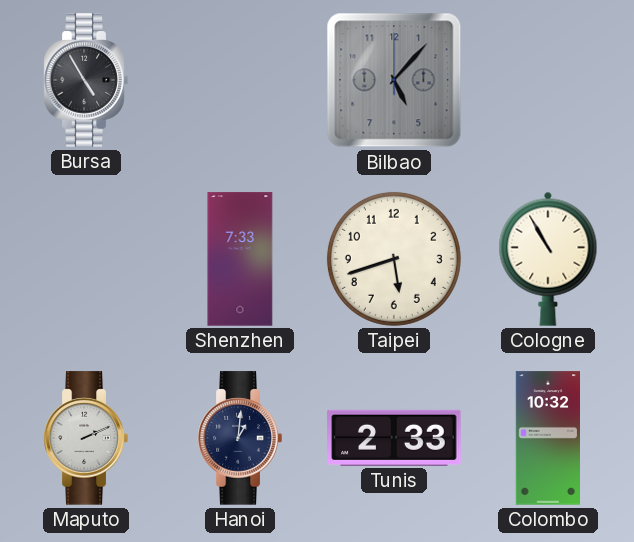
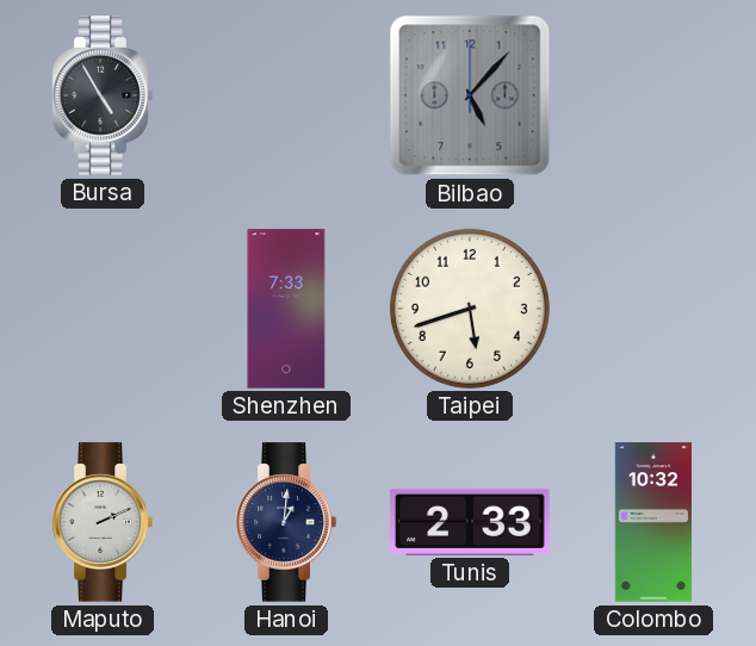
Cologne: 10:55 -> none
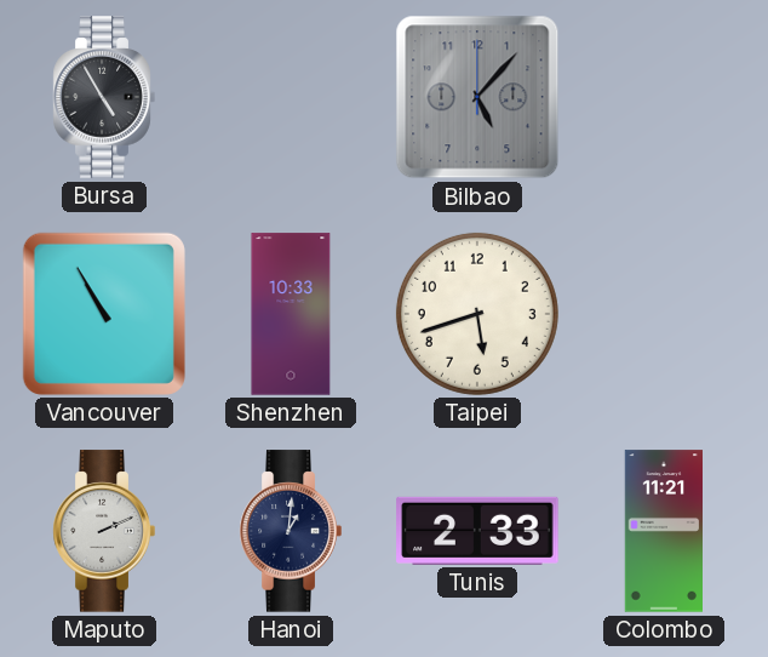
Vancouver: none -> 10:55
Shenzhen: 7:33 -> 10:33
Colombo: 10:32 -> 11:21
